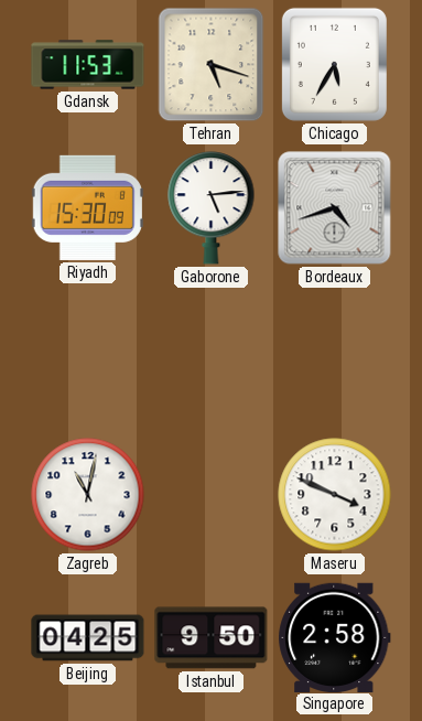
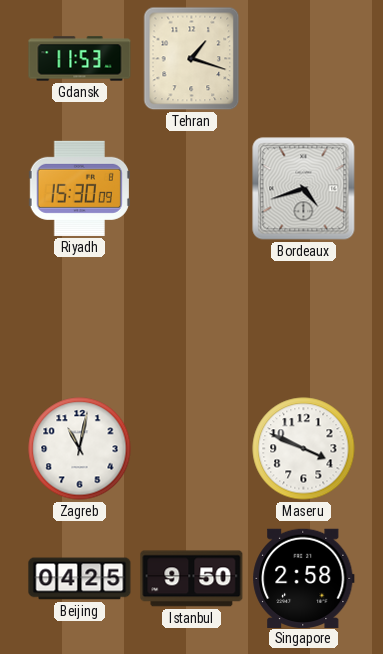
Tehran: 5:18 -> 1:18
Chicago: 5:35 -> none
Gaborone: 5:14 -> none
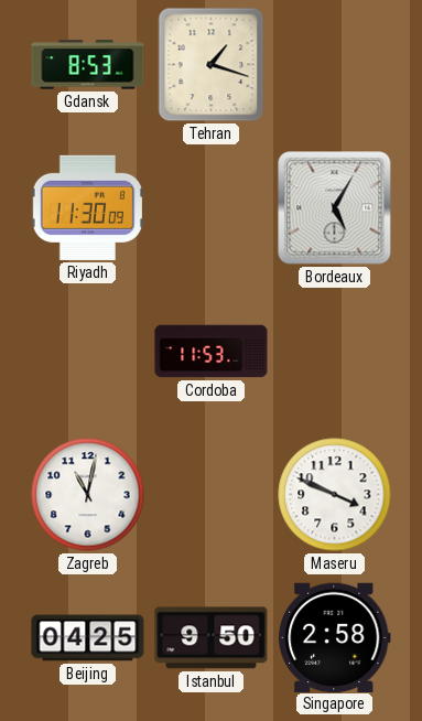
Gdansk: 11:53 -> 8:53
Riyadh: 15:30 -> 11:30
Bordeaux: 4:42 -> 5:05
Cordoba: none -> 11:53
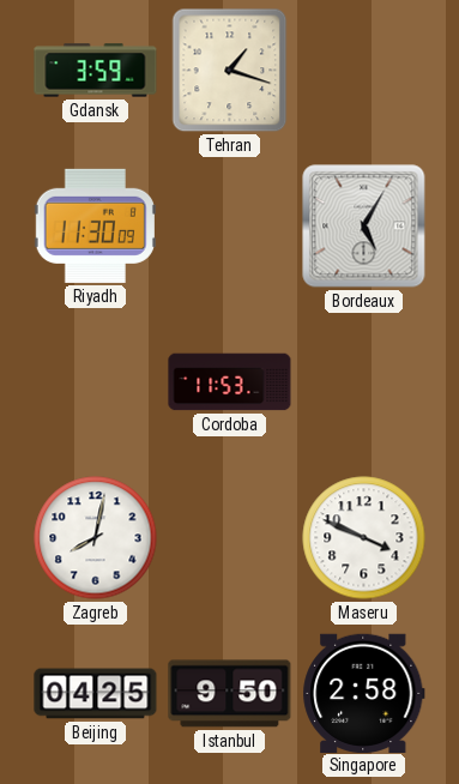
Gdansk: 8:53 -> 3:59
Zagreb: 11:02 -> 8:02
